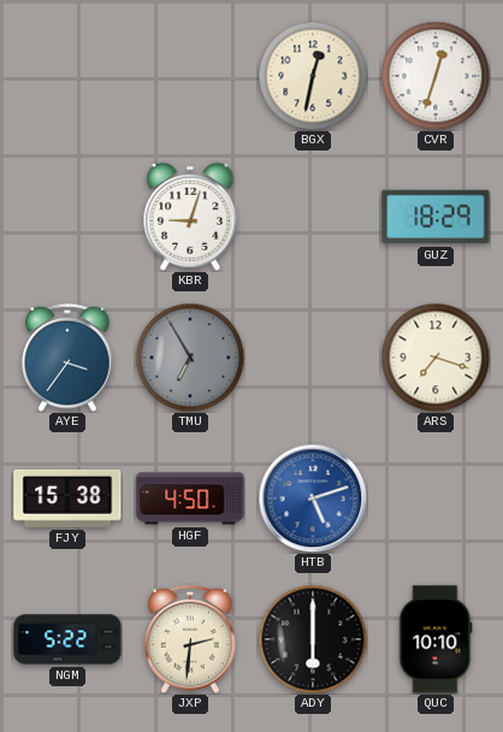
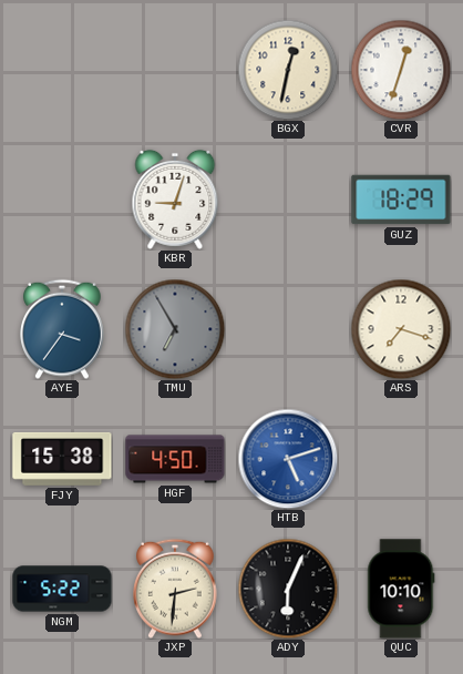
ADY: 6:00 -> 6:04
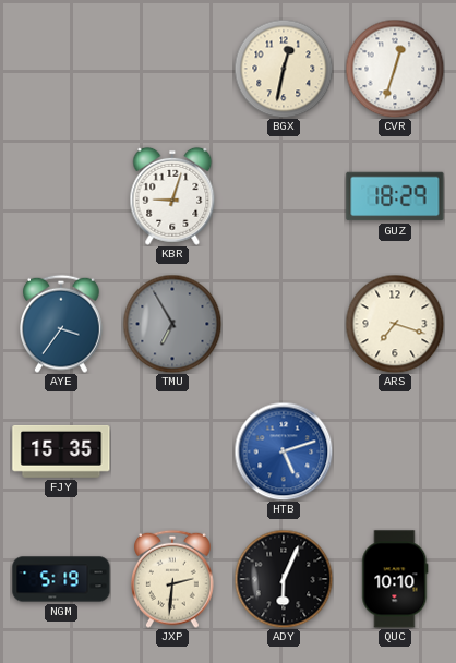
FJY: 15:38 -> 15:35
HGF: 4:50 -> none
NGM: 5:22 -> 5:19
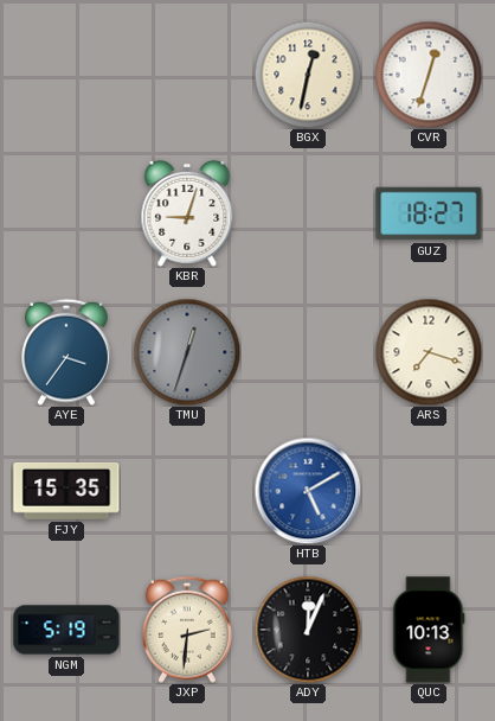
GUZ: 18:29 -> 18:27
TMU: 6:55 -> 12:33
HTB: 5:12 -> 5:10
ADY: 6:04 -> 12:04
QUC: 10:10 -> 10:13
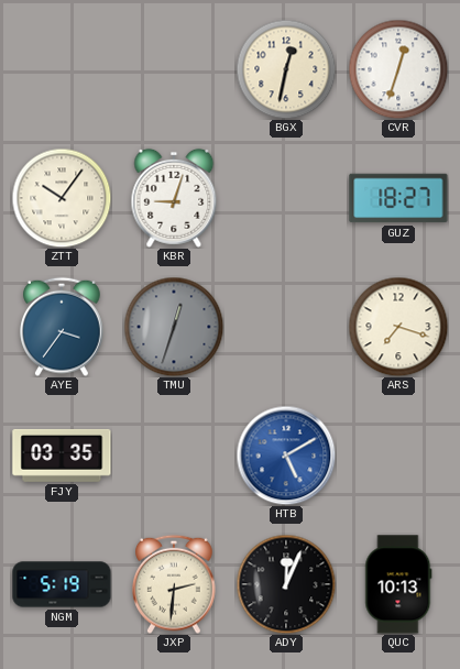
ZTT: none -> 10:06
FJY: 15:35 -> 03:35
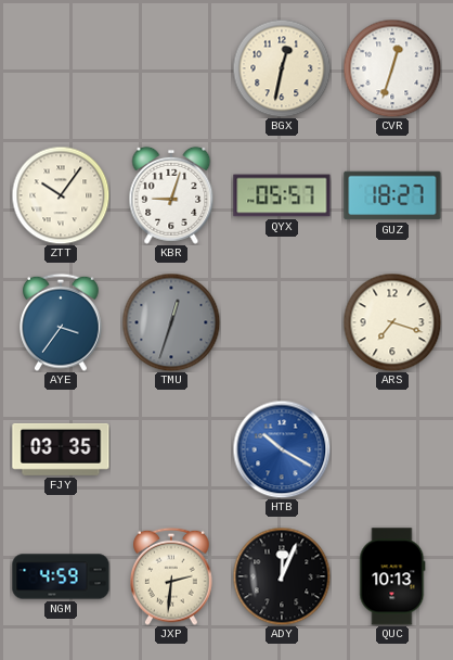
QYX: none -> 05:57
HTB: 5:10 -> 10:20
NGM: 5:19 -> 4:59
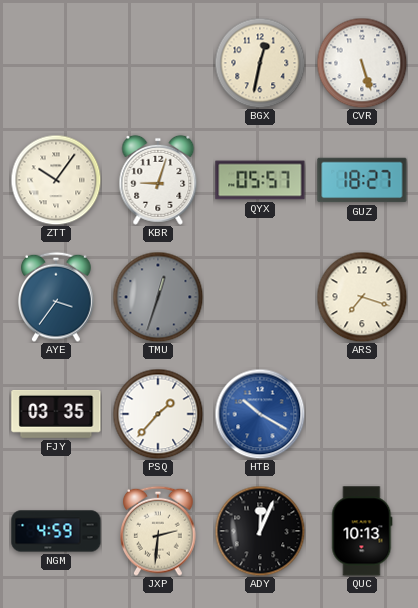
CVR: 12:33 -> 5:27
PSQ: none -> 1:37
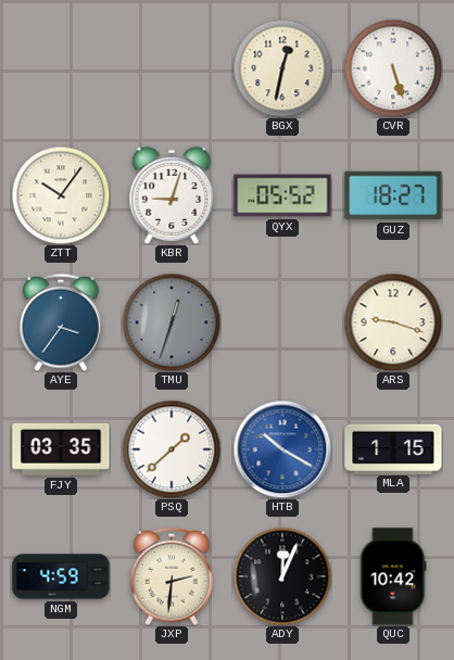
QYX: 05:57 -> 05:52
ARS: 7:18 -> 9:18
PSQ: 1:37 -> 1:38
MLA: none -> 1:15
QUC: 10:13 -> 10:42
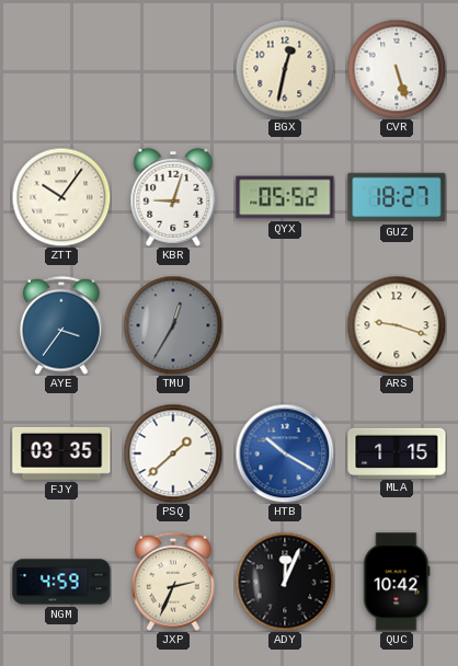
TMU: 12:33 -> 12:35
JXP: 2:31 -> 2:34
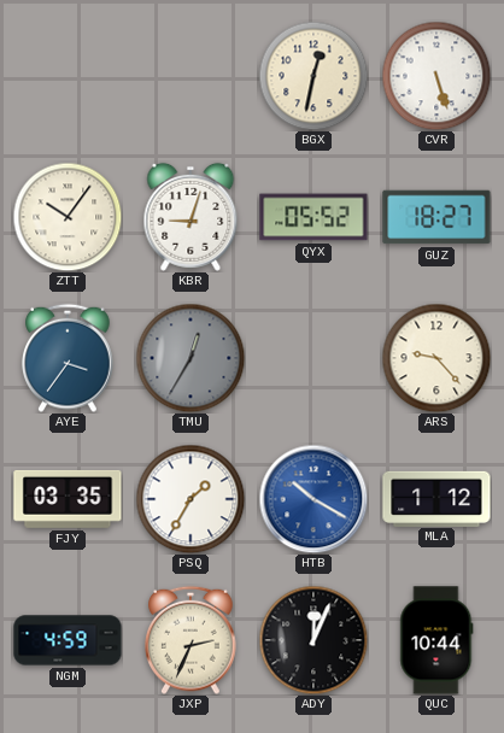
ARS: 9:18 -> 9:23
PSQ: 1:38 -> 1:35
MLA: 1:15 -> 1:12
QUC: 10:42 -> 10:44
